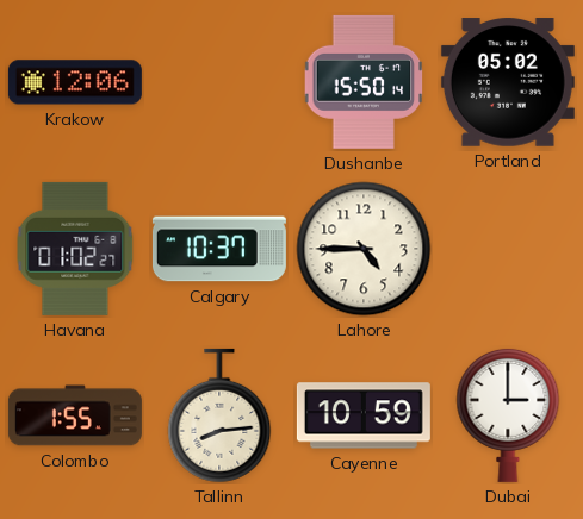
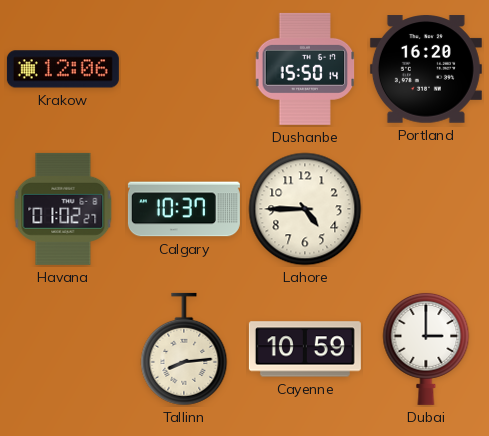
Portland: 05:02 -> 16:20
Colombo: 1:55 -> none
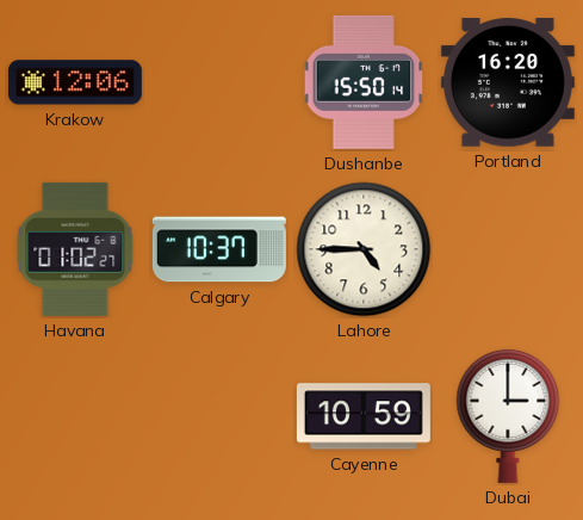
Tallinn: 8:14 -> none
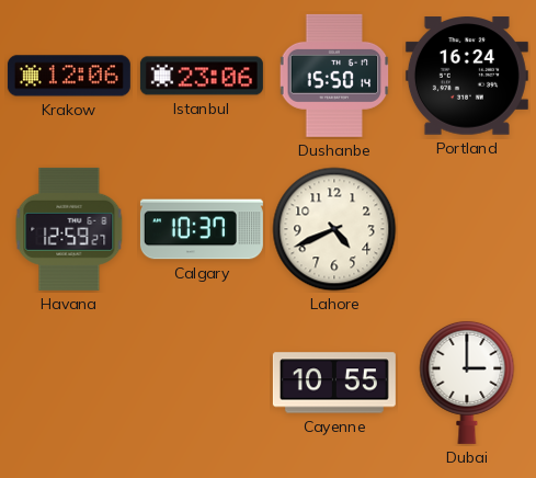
Istanbul: none -> 23:06
Portland: 16:20 -> 16:24
Havana: 01:02 -> 12:59
Lahore: 4:45 -> 4:41
Cayenne: 10:59 -> 10:55
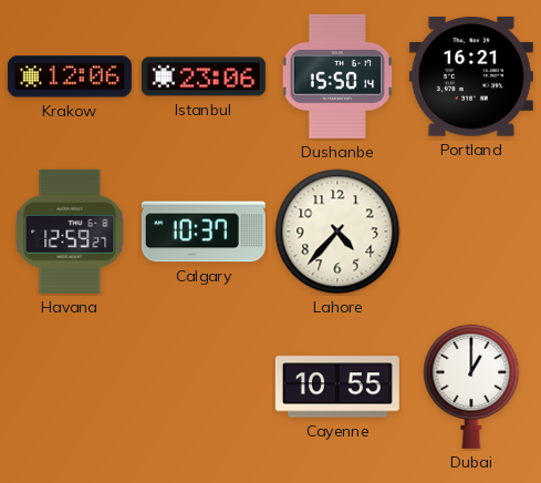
Portland: 16:24 -> 16:21
Lahore: 4:41 -> 4:37
Dubai: 3:00 -> 1:00
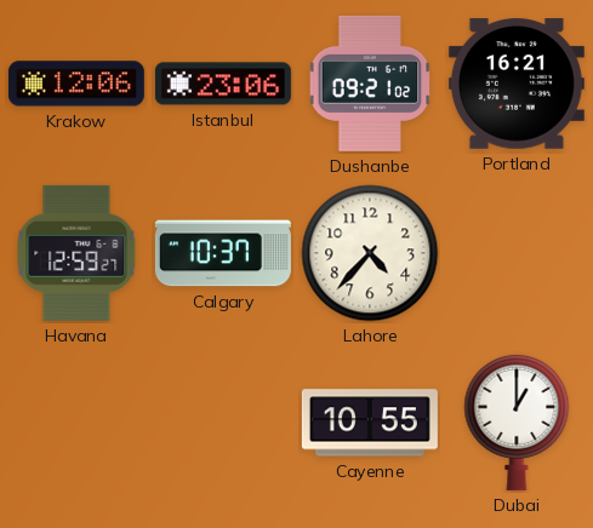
Dushanbe: 15:50 -> 09:21
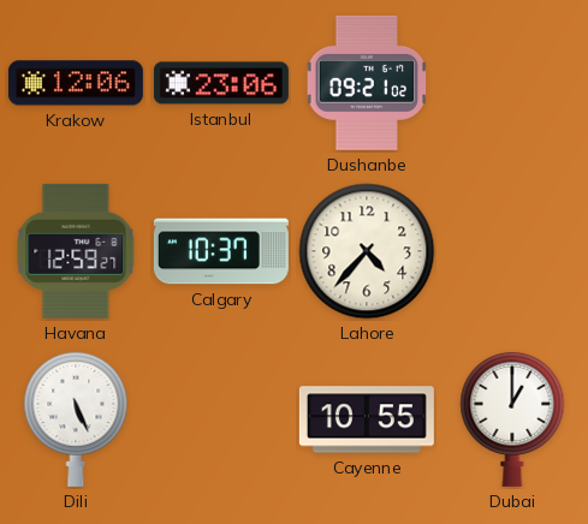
Portland: 16:21 -> none
Dili: none -> 5:26
